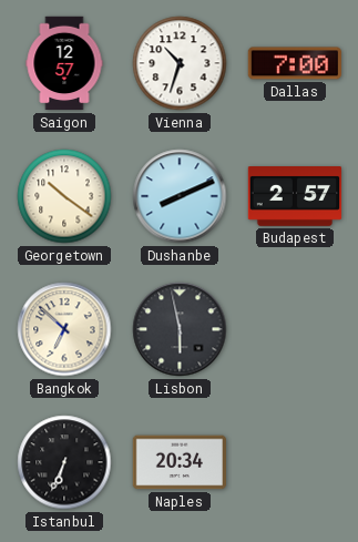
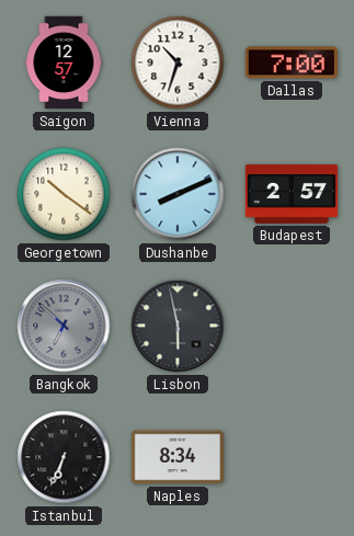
Bangkok dial: cream -> grey
Naples: 20:34 -> 8:34
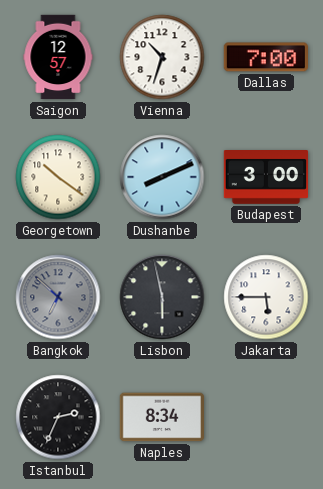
Budapest: 2:57 -> 3:00
Jakarta: none -> 5:45
Istanbul: 6:34 -> 2:34
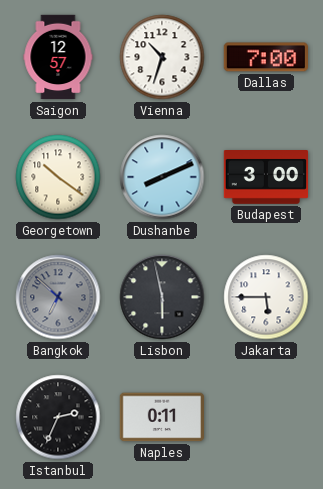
Naples: 8:34 -> 0:11
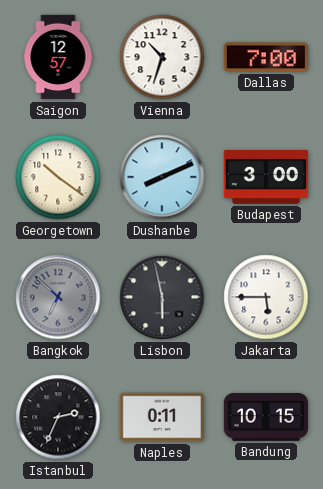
Bandung: none -> 10:15
